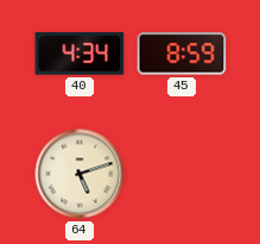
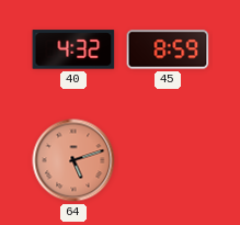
40: 4:34 -> 4:32
64 dial: cream -> salmon
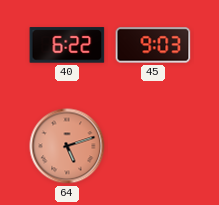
40: 4:32 -> 6:22
45: 8:59 -> 9:03
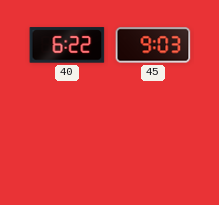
64: 5:12 -> none
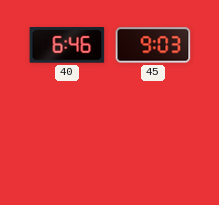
40: 6:22 -> 6:46
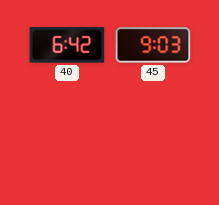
40: 6:46 -> 6:42
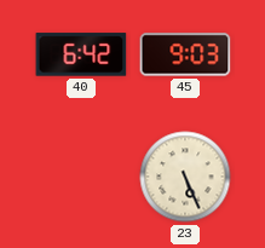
23: none -> 5:26
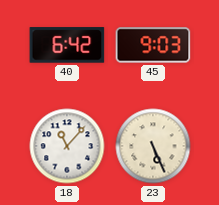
18: none -> 11:07
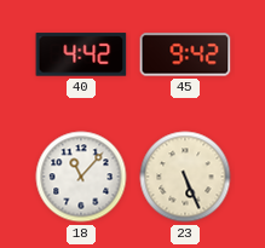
40: 6:42 -> 4:42
45: 9:03 -> 9:42
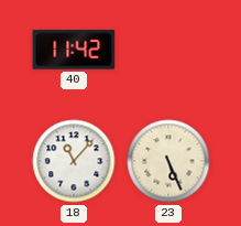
40: 4:42 -> 11:42
45: 9:42 -> none
